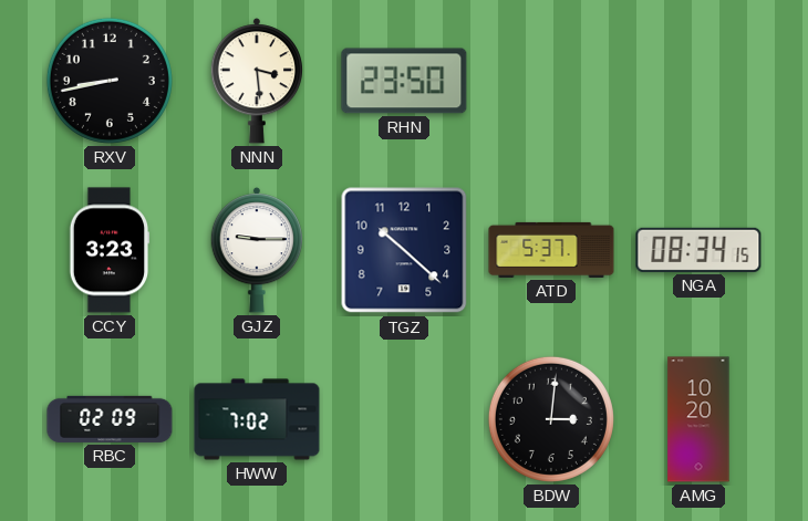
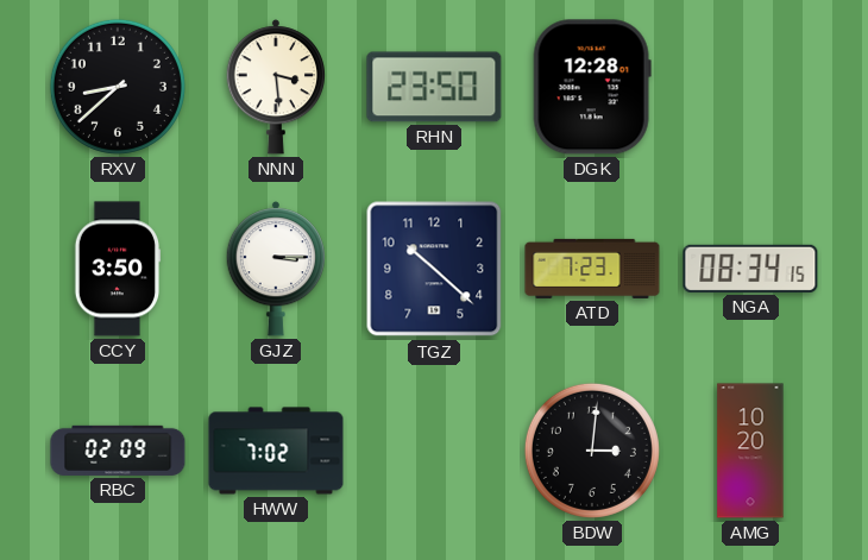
RXV: 8:43 -> 8:38
DGK: none -> 12:28
CCY: 3:23 -> 3:50
GJZ: 9:15 -> 3:15
ATD: 5:37 -> 7:23
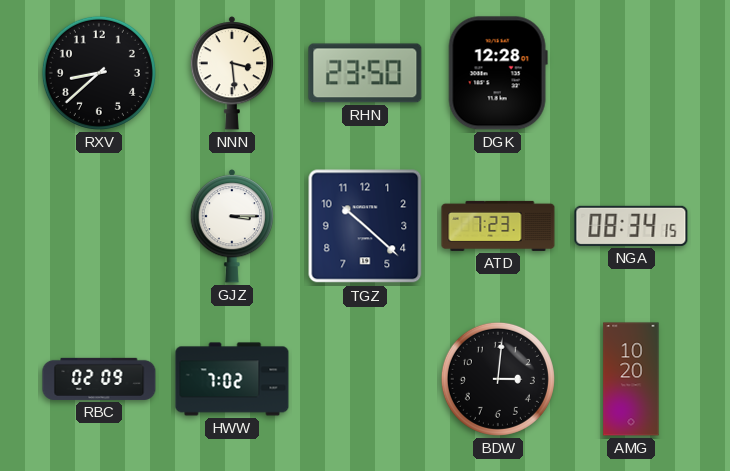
CCY: 3:50 -> none
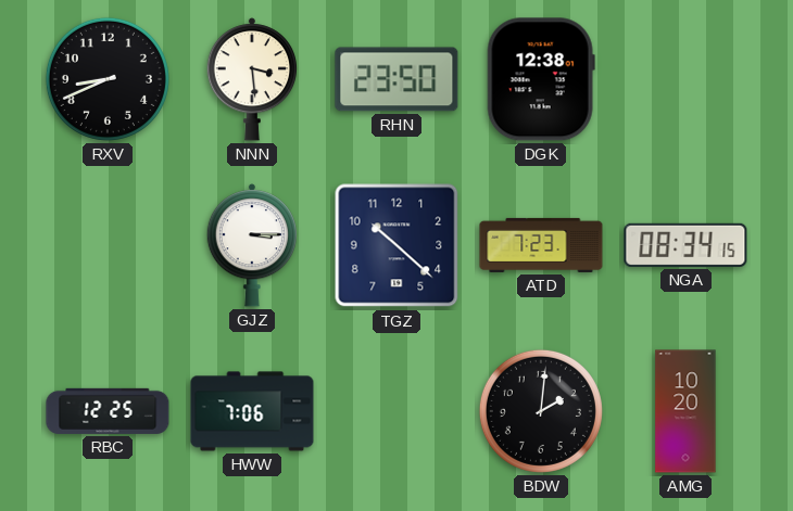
RXV: 8:38 -> 8:41
DGK: 12:28 -> 12:38
RBC: 02:09 -> 12:25
HWW: 7:02 -> 7:06
BDW: 3:01 -> 2:01
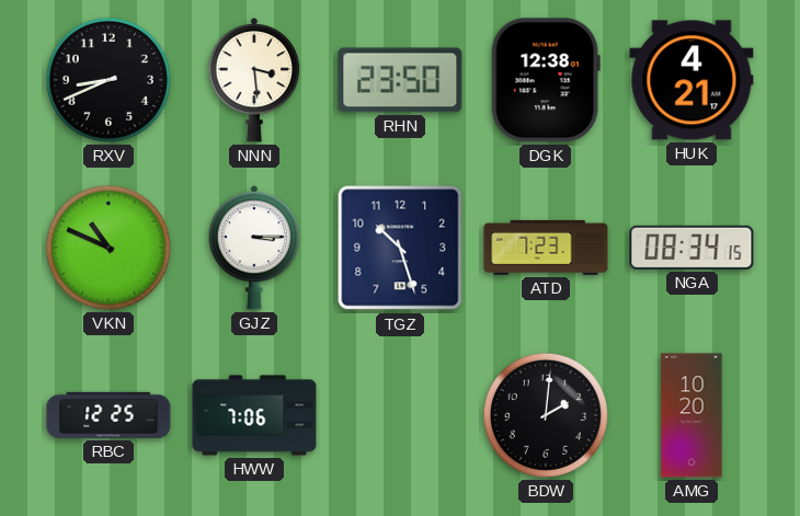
HUK: none -> 4:21
VKN: none -> 10:49
TGZ: 10:22 -> 10:27
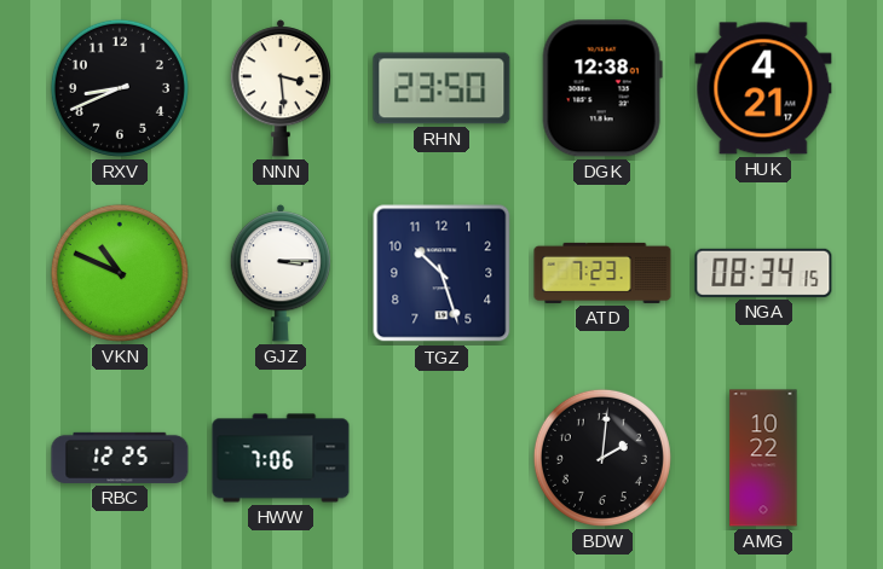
AMG: 10:20 -> 10:22
